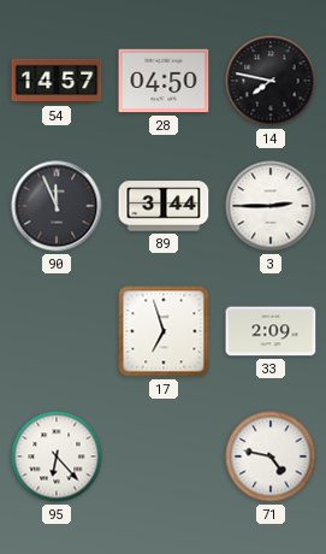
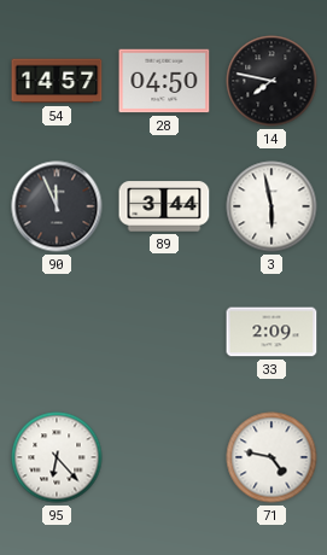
3: 2:45 -> 5:58
17: 6:57 -> none
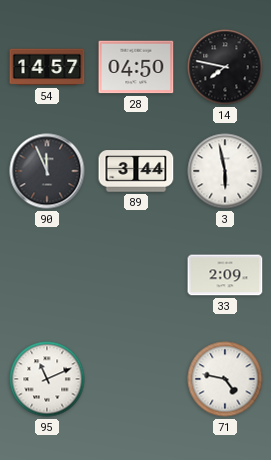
95: 6:23 -> 11:11
